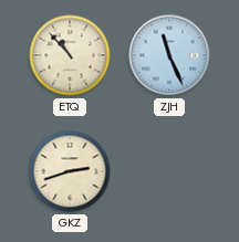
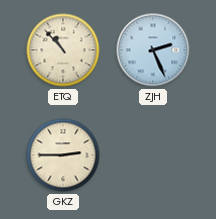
ZJH: 11:26 -> 2:26
GKZ: 2:42 -> 2:45
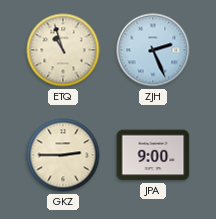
ETQ: 10:53 -> 10:57
JPA: none -> 9:00
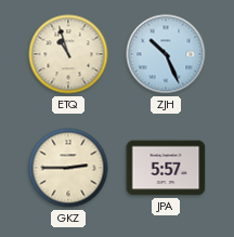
ZJH: 2:26 -> 10:26
JPA: 9:00 -> 5:57
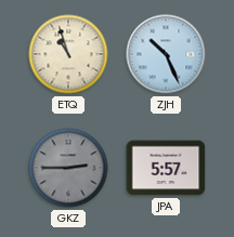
GKZ dial: cream -> grey
